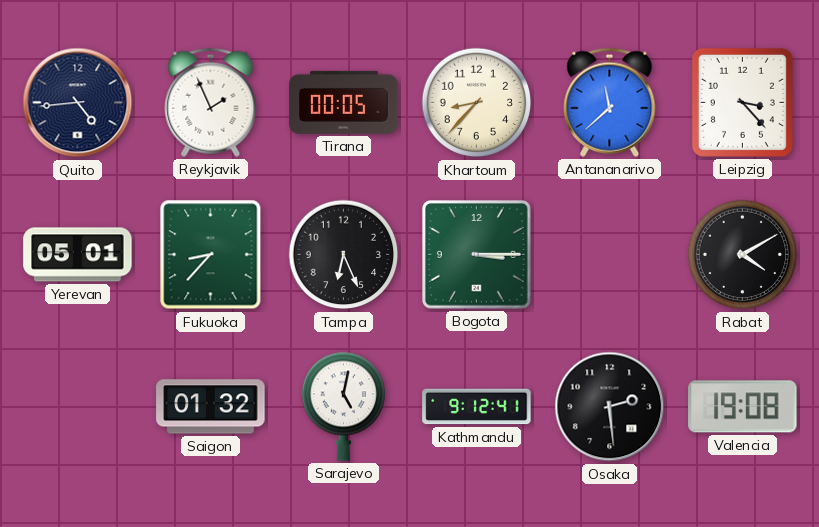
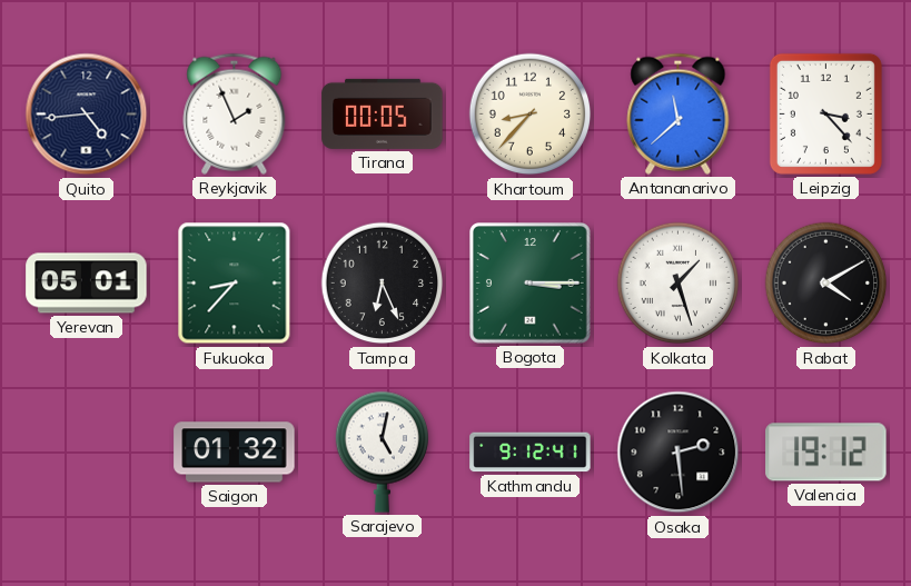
Kolkata: none -> 1:27
Valencia: 19:08 -> 19:12
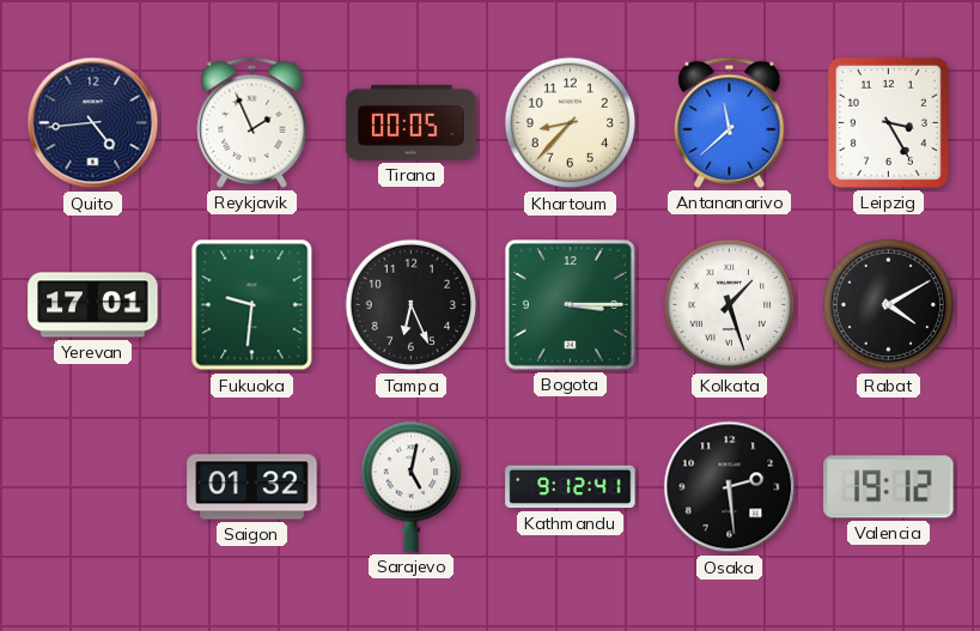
Leipzig: 3:23 -> 3:25
Yerevan: 05:01 -> 17:01
Fukuoka: 8:37 -> 9:31
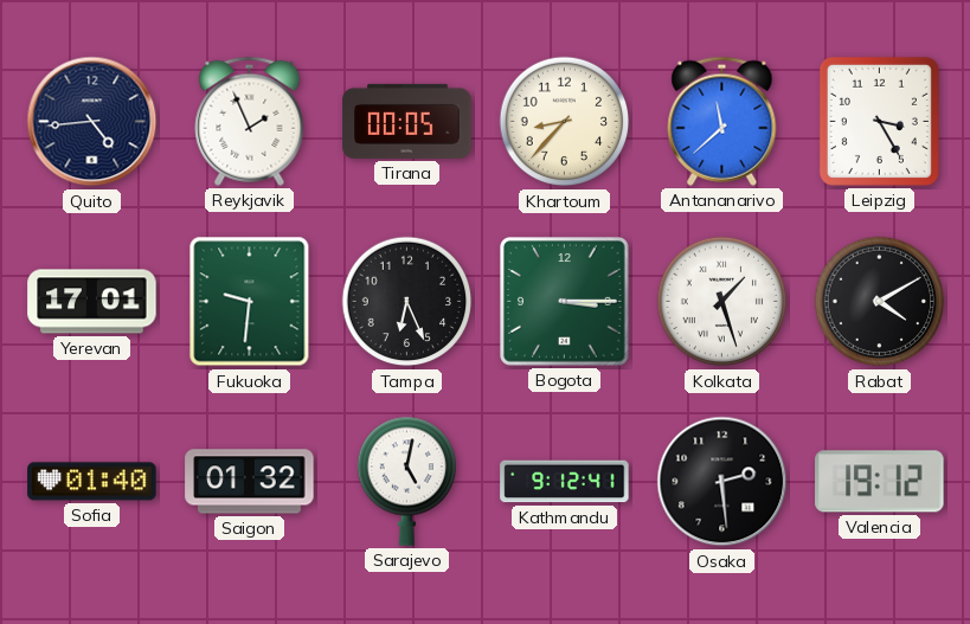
Sofia: none -> 01:40
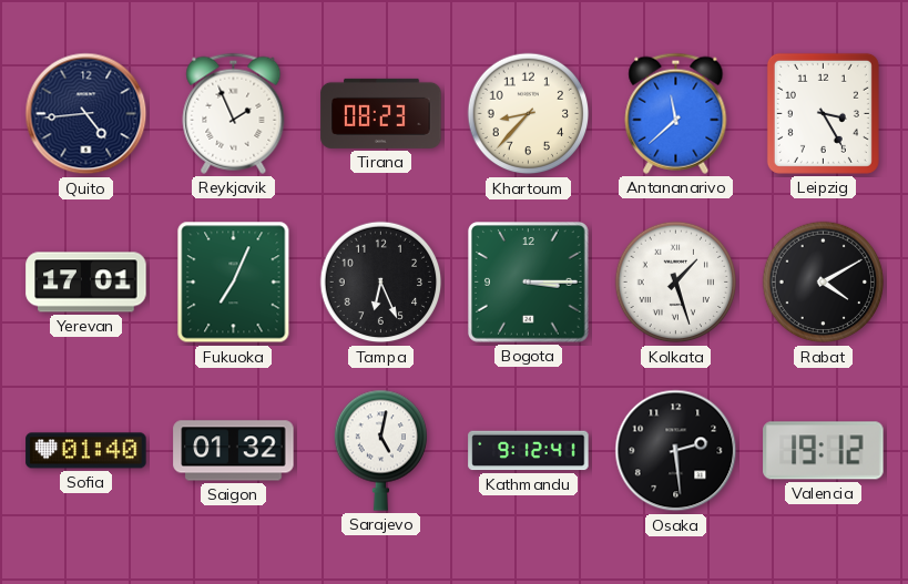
Tirana: 00:05 -> 08:23
Fukuoka: 9:31 -> 7:04
